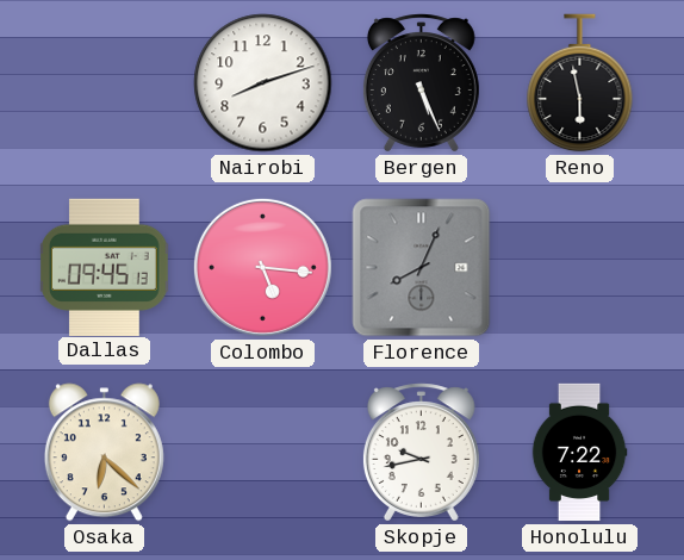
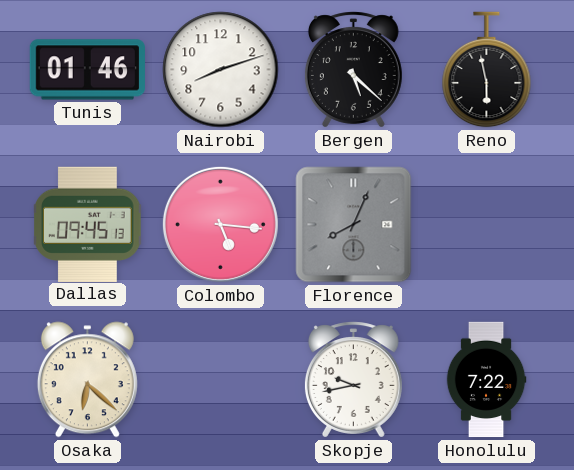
Tunis: none -> 01:46
Bergen: 5:26 -> 5:22
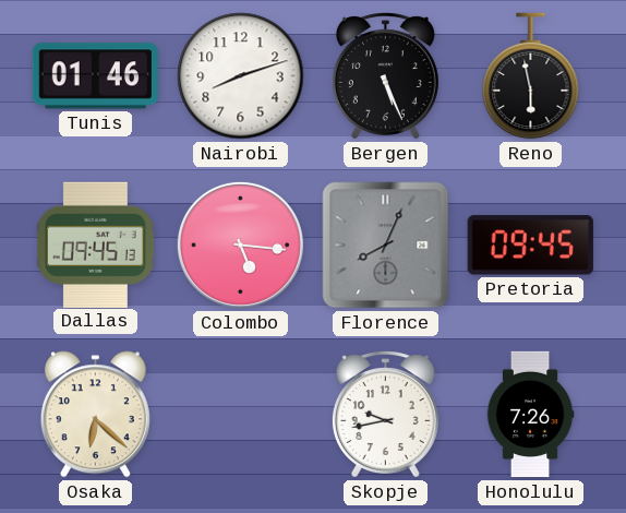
Bergen: 5:22 -> 5:26
Pretoria: none -> 09:45
Honolulu: 7:22 -> 7:26
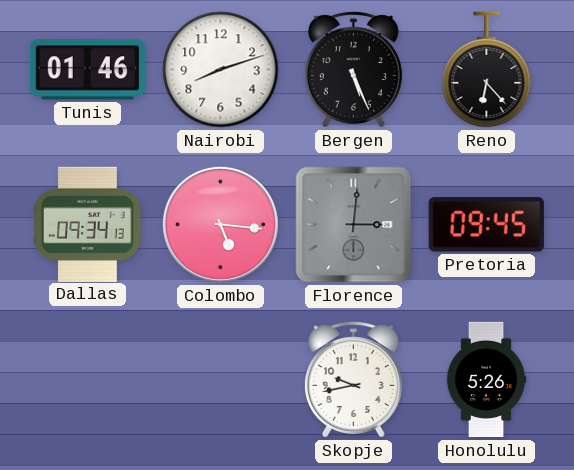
Reno: 5:58 -> 6:23
Dallas: 09:45 -> 09:34
Florence: 8:04 -> 3:01
Osaka: 6:22 -> none
Honolulu: 7:26 -> 5:26
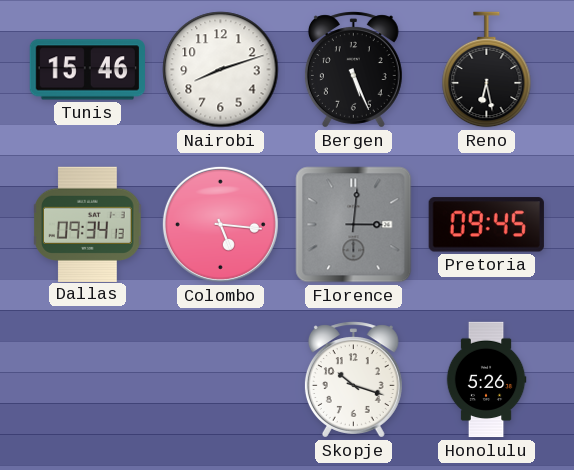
Tunis: 01:46 -> 15:46
Reno: 6:23 -> 6:28
Skopje: 9:43 -> 10:18
